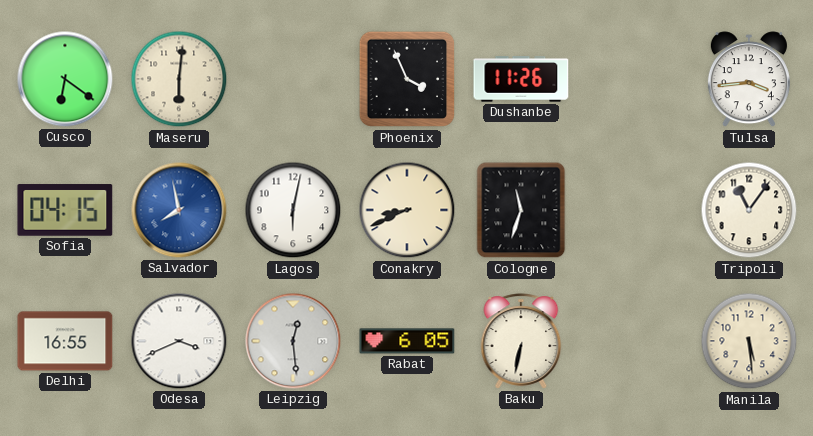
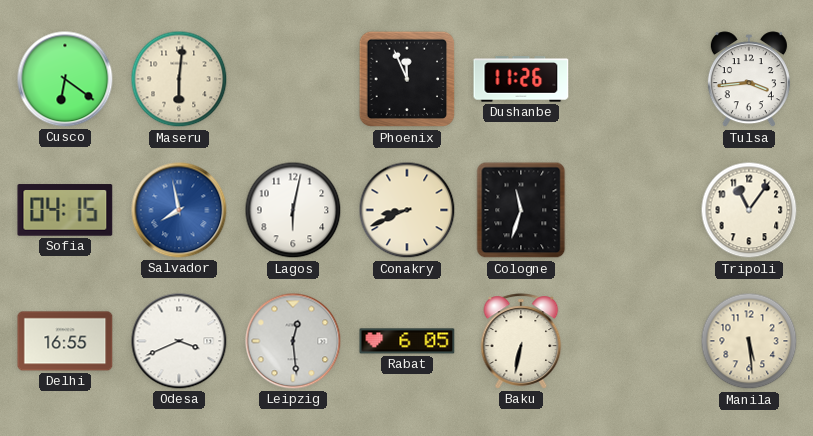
Phoenix: 3:56 -> 11:56
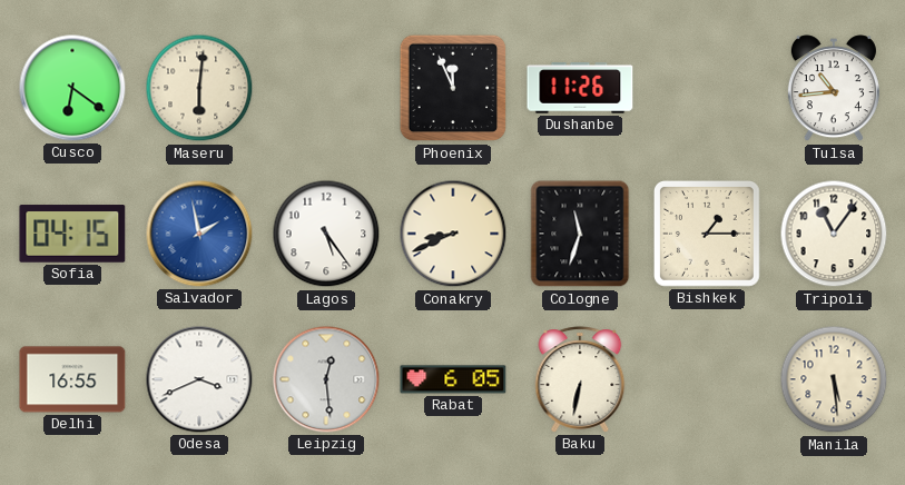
Tulsa: 3:44 -> 10:44
Salvador: 7:58 -> 1:58
Lagos: 6:02 -> 5:24
Bishkek: none -> 1:15
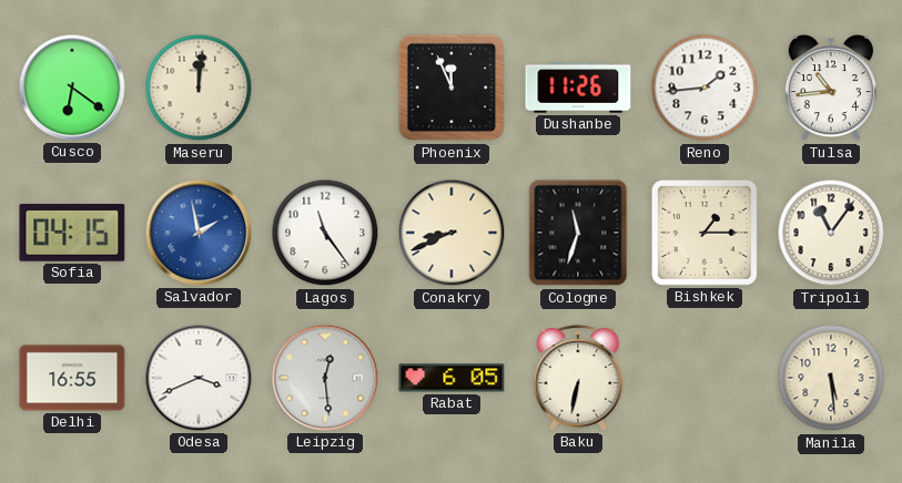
Maseru: 6:01 -> 12:01
Reno: none -> 1:44
Lagos: 5:24 -> 11:24
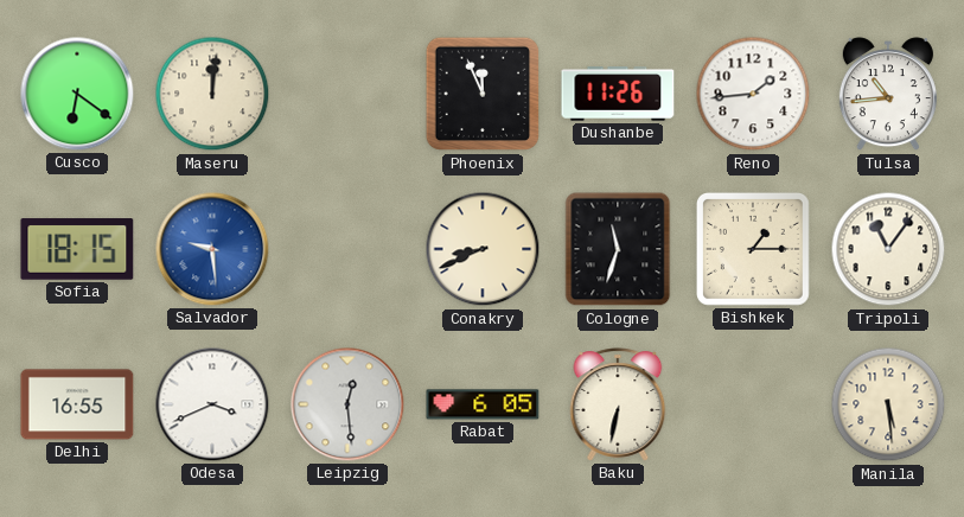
Sofia: 04:15 -> 18:15
Salvador: 1:58 -> 9:29
Lagos: 11:24 -> none
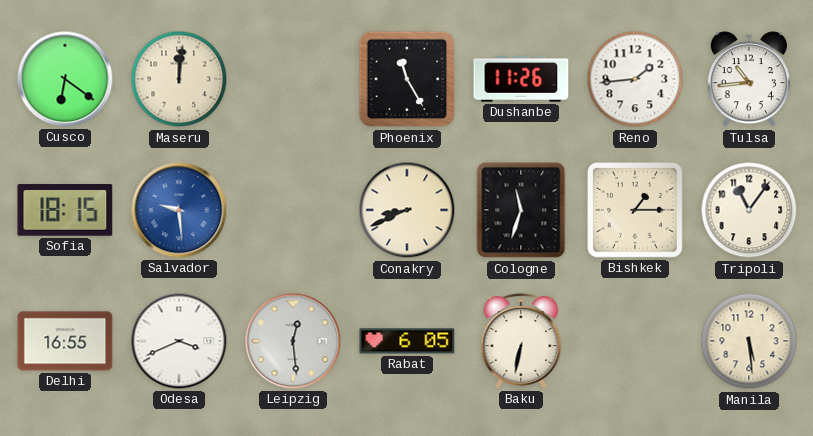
Phoenix: 11:56 -> 11:25
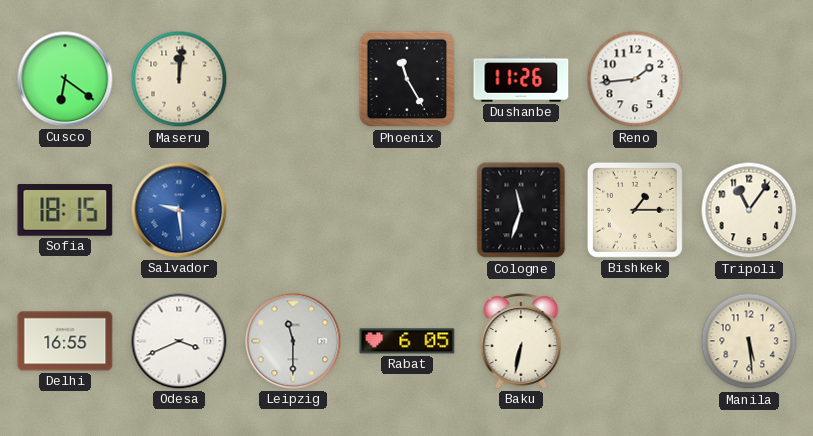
Tulsa: 10:44 -> none
Conakry: 8:41 -> none
Leipzig: 12:29 -> 11:30
